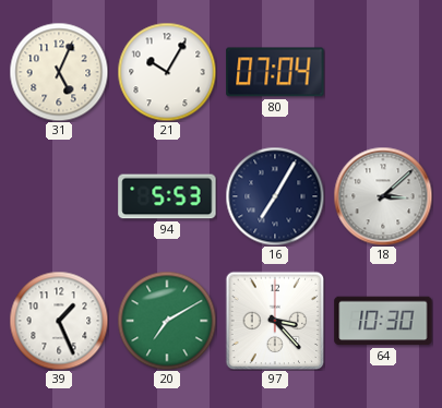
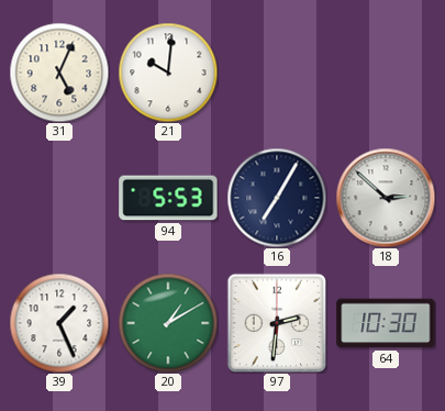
21: 10:05 -> 10:01
80: 07:04 -> none
18: 3:08 -> 2:52
20: 7:10 -> 1:10
97: 3:23 -> 2:31
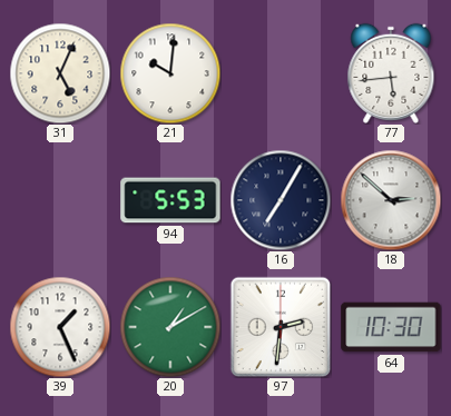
77: none -> 5:44
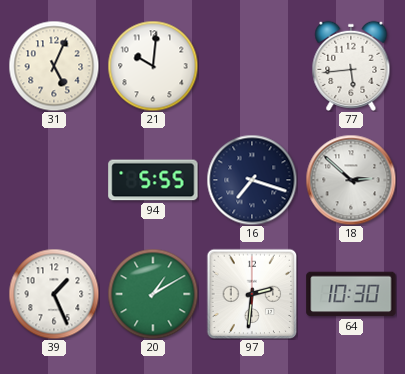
94: 5:53 -> 5:55
16: 7:05 -> 7:18
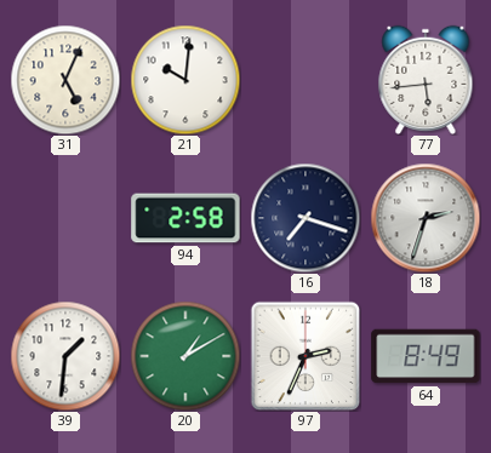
94: 5:55 -> 2:58
18: 2:52 -> 2:33
39: 1:26 -> 1:31
97: 2:31 -> 2:34
64: 10:30 -> 8:49
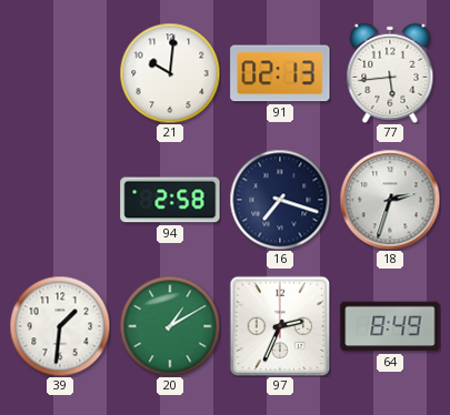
31: 5:04 -> none
91: none -> 02:13
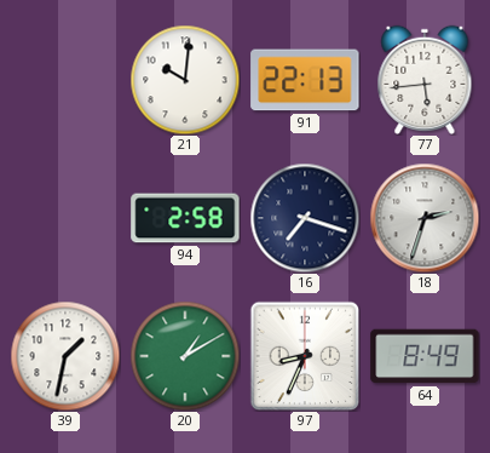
91: 02:13 -> 22:13
39: 1:31 -> 1:32
97: 2:34 -> 8:34
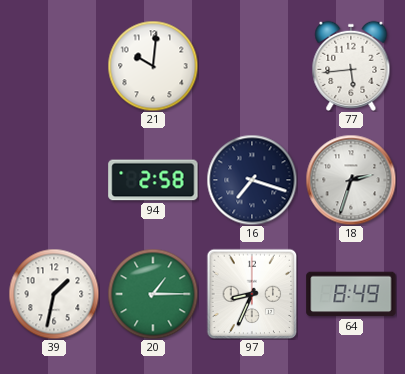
91: 22:13 -> none
20: 1:10 -> 1:15
